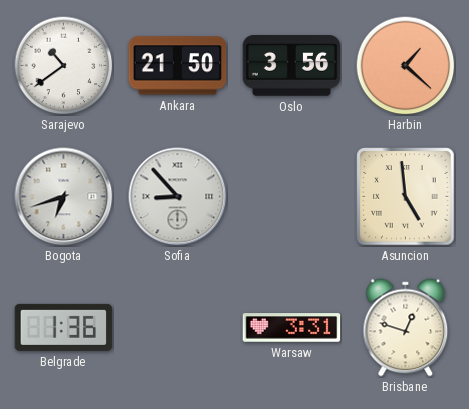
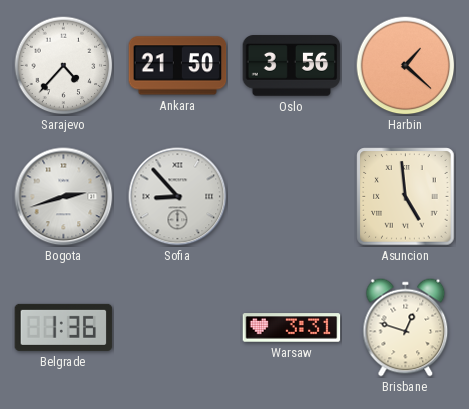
Sarajevo: 10:39 -> 4:37
Bogota: 6:42 -> 2:42
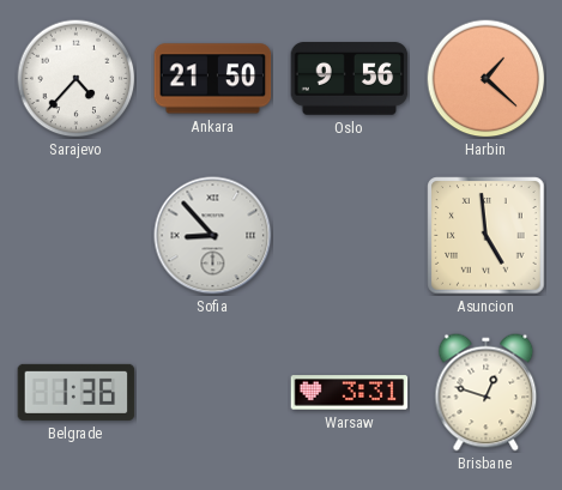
Oslo: 3:56 -> 9:56
Bogota: 2:42 -> none
